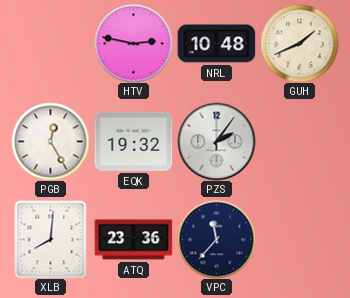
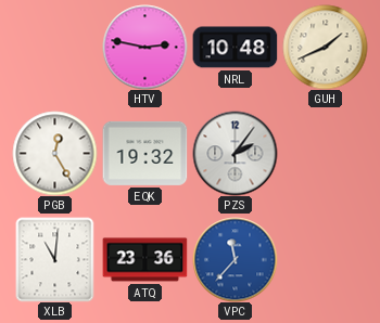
XLB: 8:01 -> 11:01
VPC dial: navy -> blue
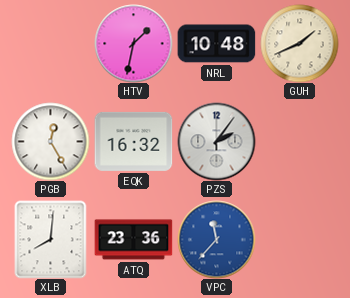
HTV: 2:47 -> 1:32
EQK: 19:32 -> 16:32
XLB: 11:01 -> 8:01
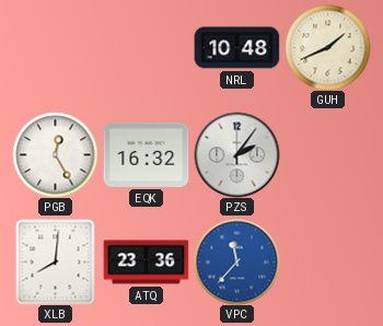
HTV: 1:32 -> none
